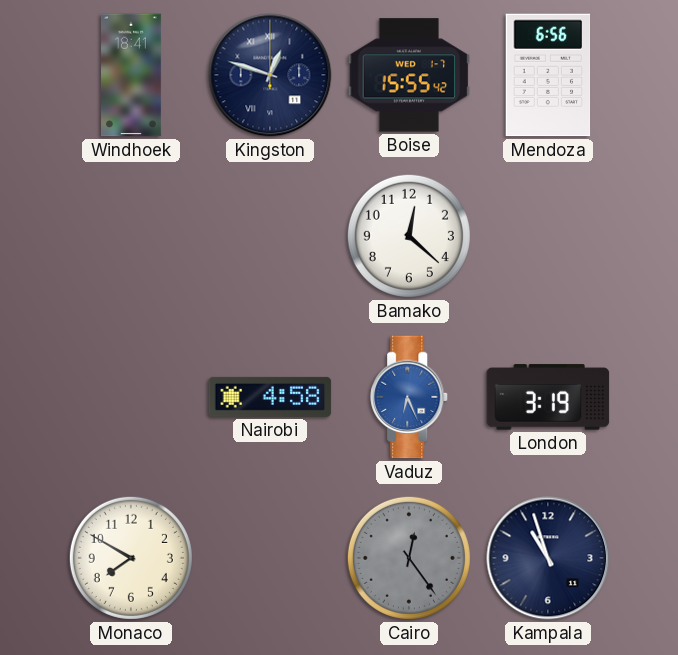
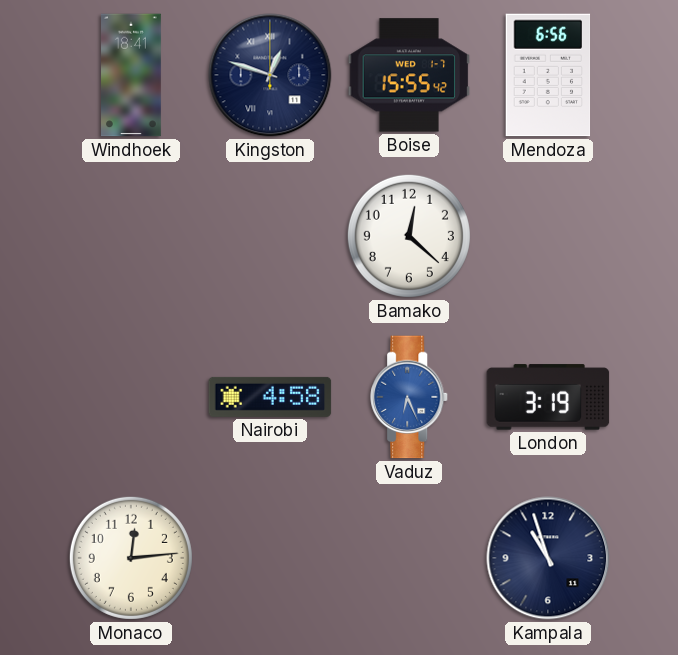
Monaco: 7:50 -> 12:14
Cairo: 12:24 -> none
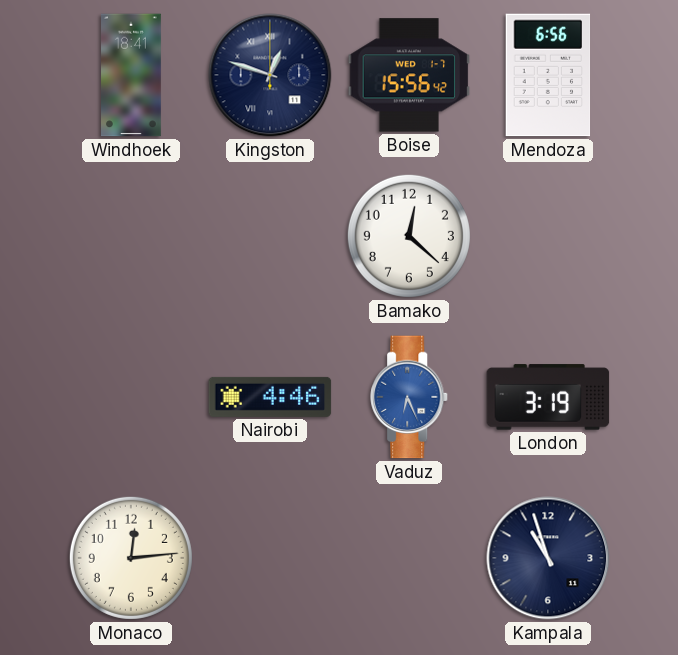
Boise: 15:55 -> 15:56
Nairobi: 4:58 -> 4:46
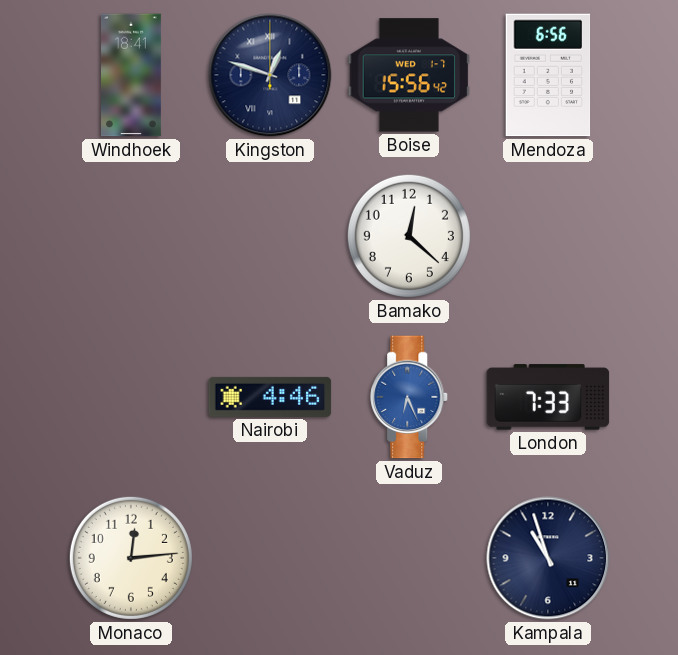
London: 3:19 -> 7:33
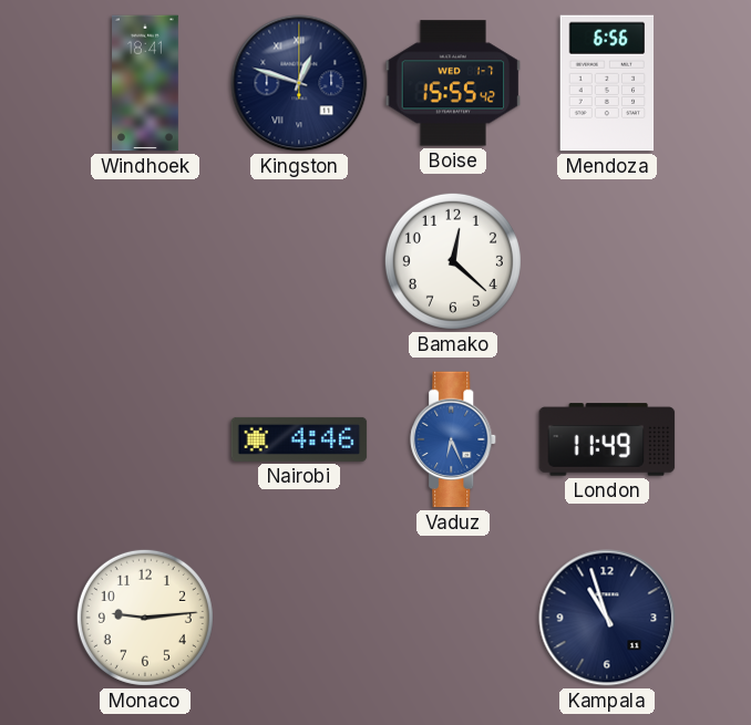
Boise: 15:56 -> 15:55
London: 7:33 -> 11:49
Monaco: 12:14 -> 9:14
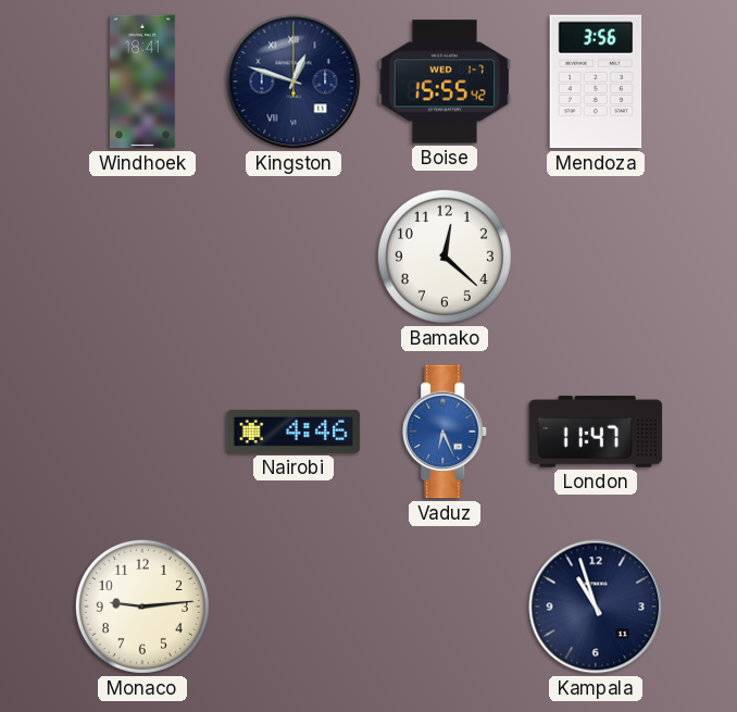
Mendoza: 6:56 -> 3:56
London: 11:49 -> 11:47
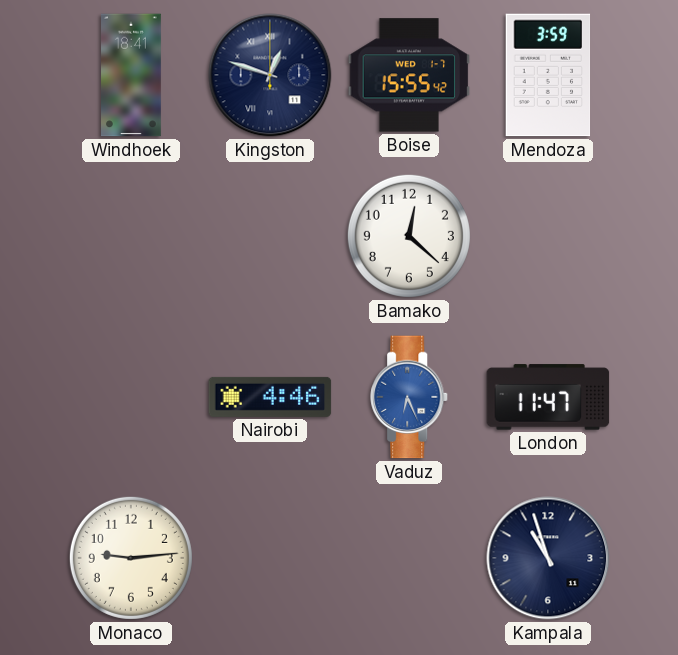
Mendoza: 3:56 -> 3:59
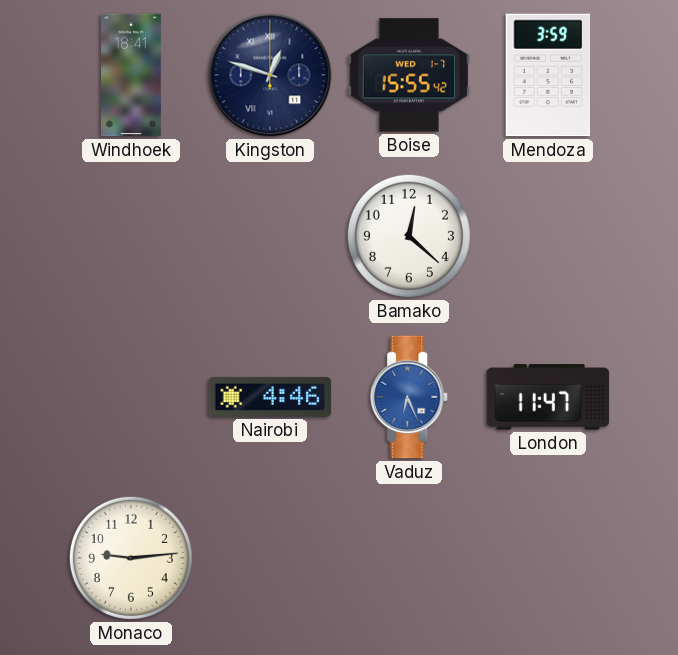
Kampala: 10:57 -> none
